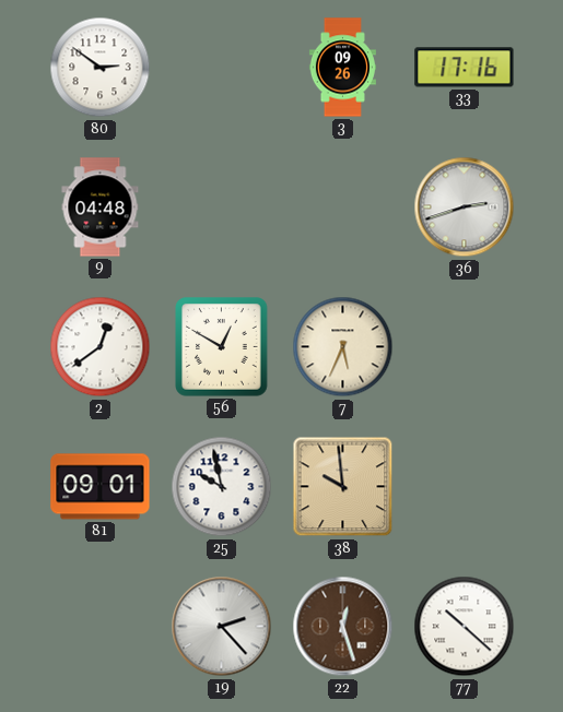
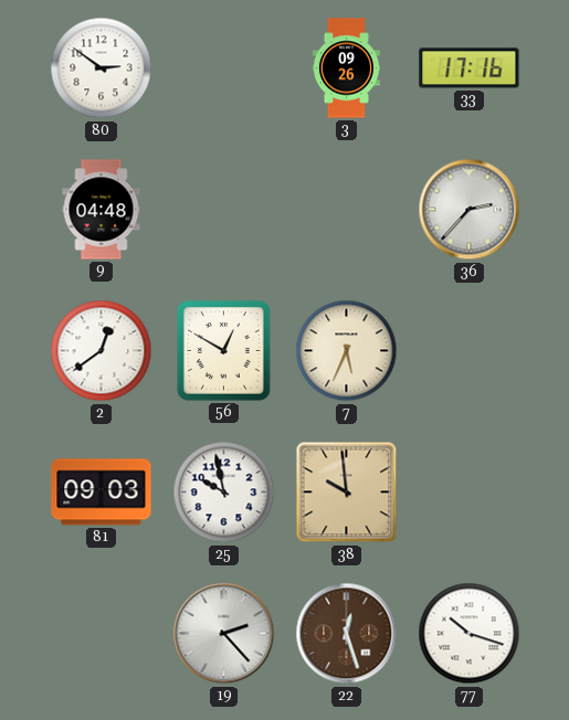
36: 2:42 -> 2:37
81: 09:01 -> 09:03
77: 10:22 -> 10:18
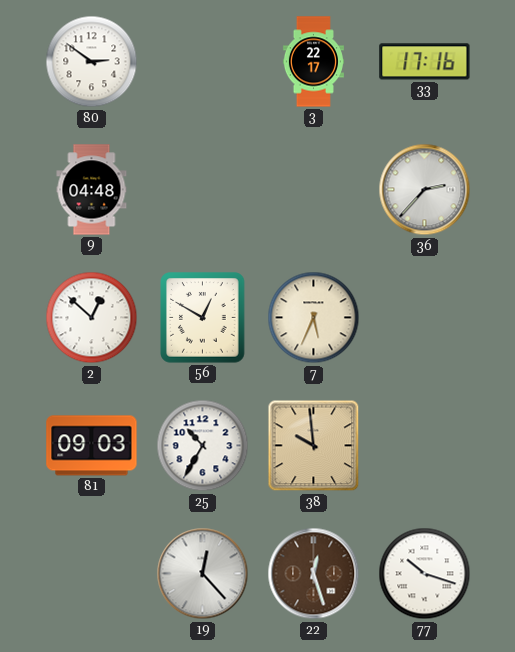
3: 09:26 -> 22:17
2: 12:39 -> 12:52
25: 9:58 -> 10:35
19: 2:23 -> 12:23
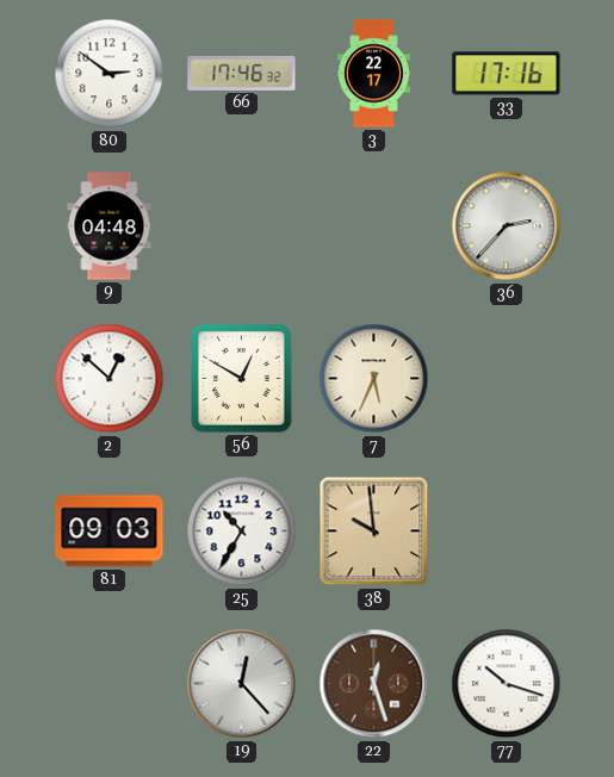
66: none -> 17:46
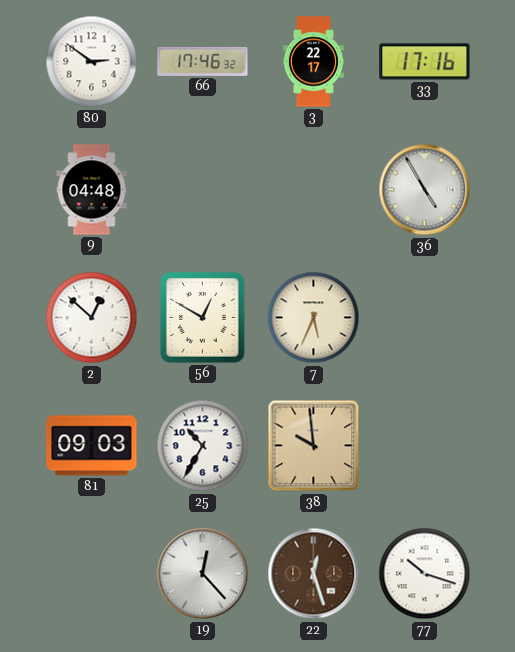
36: 2:37 -> 4:55
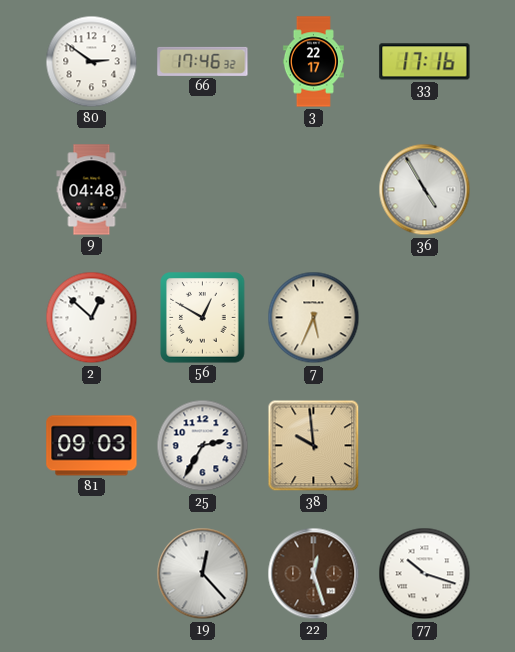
25: 10:35 -> 2:35
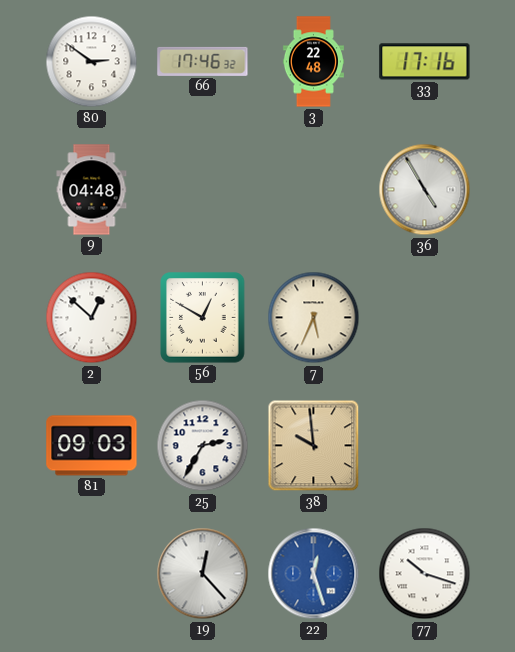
3: 22:17 -> 22:48
22 dial: brown -> blue
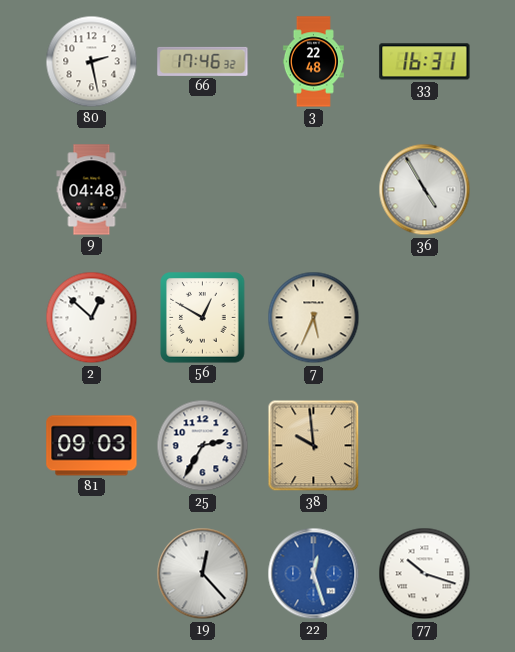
80: 2:51 -> 2:28
33: 17:16 -> 16:31
